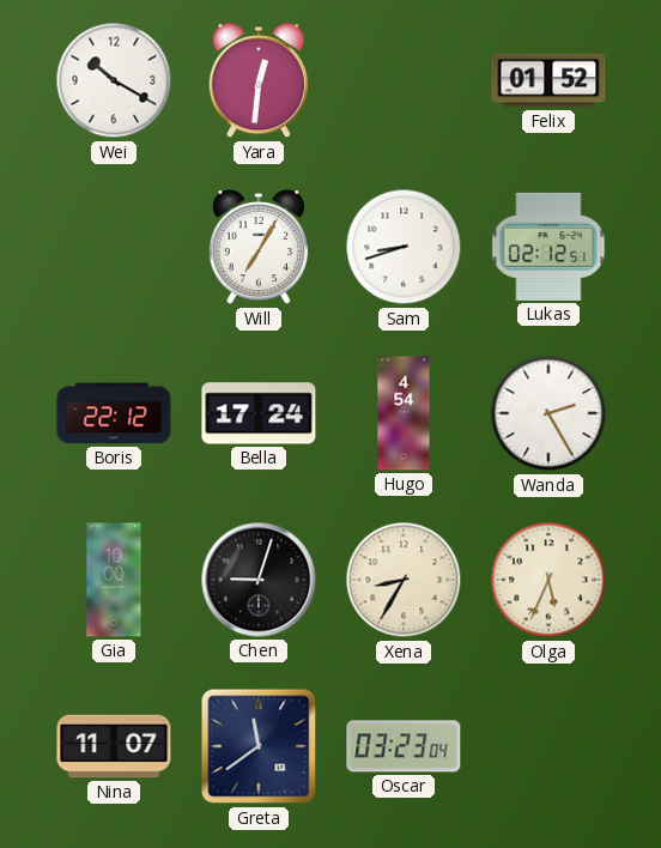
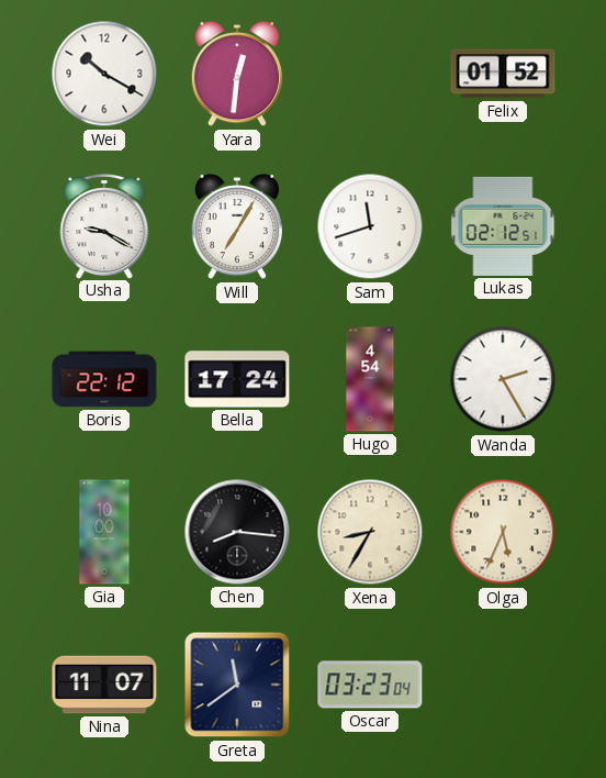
Usha: none -> 9:20
Sam: 8:42 -> 11:42
Chen: 9:03 -> 8:16
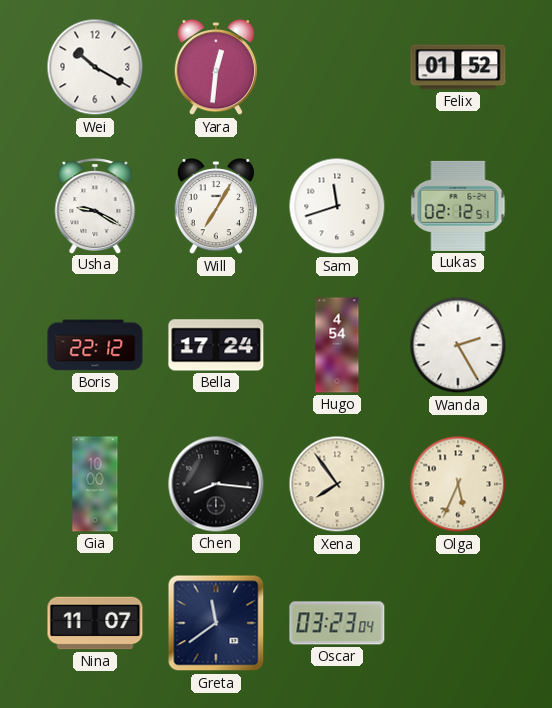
Xena: 8:35 -> 7:54
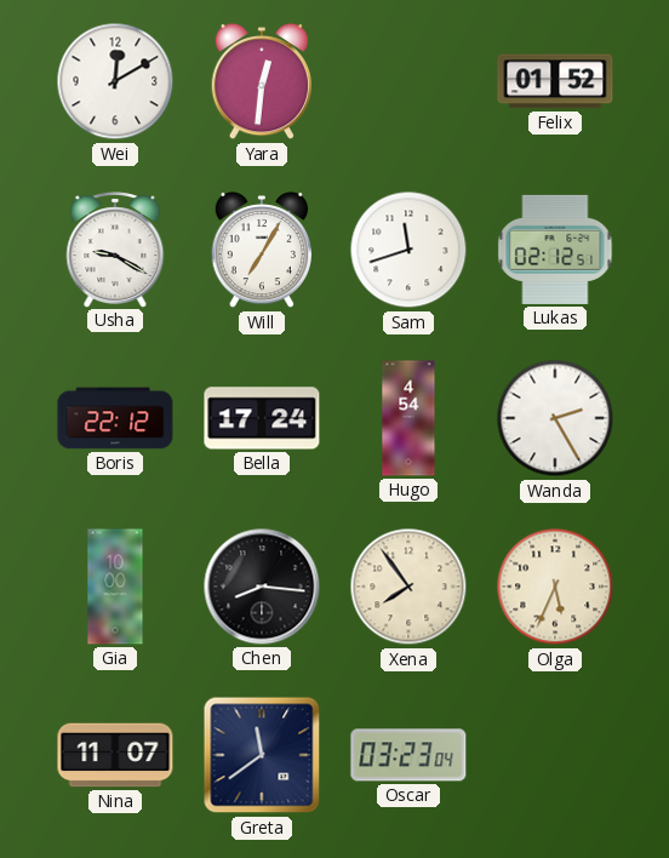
Wei: 10:20 -> 12:10
